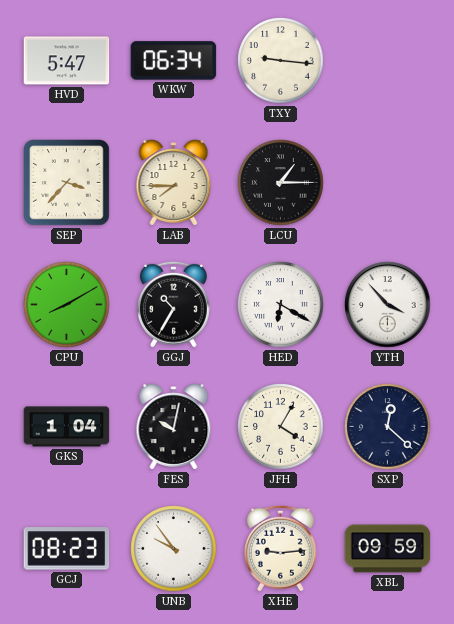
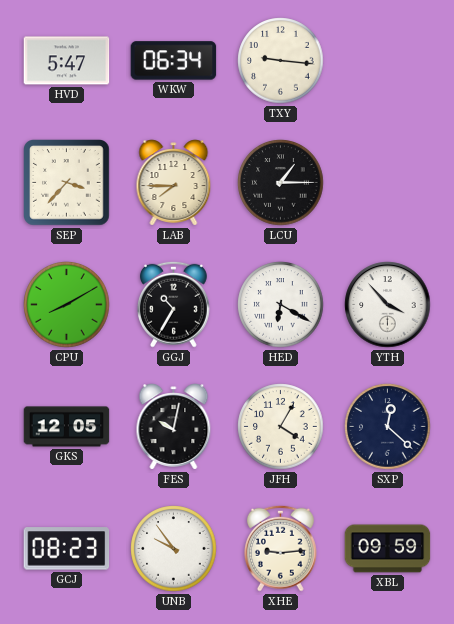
GKS: 1:04 -> 12:05
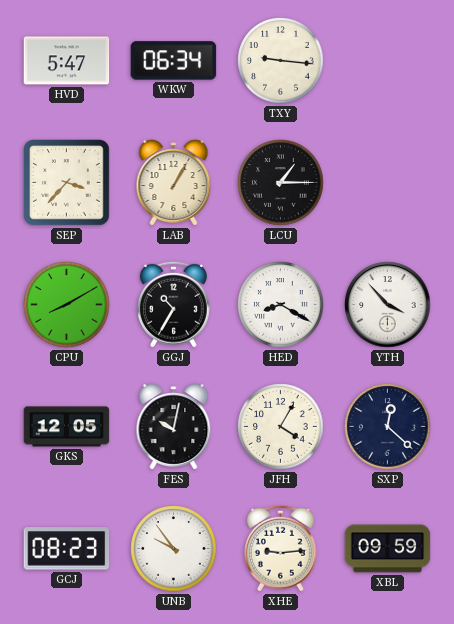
LAB: 7:45 -> 1:05
HED: 6:20 -> 8:20
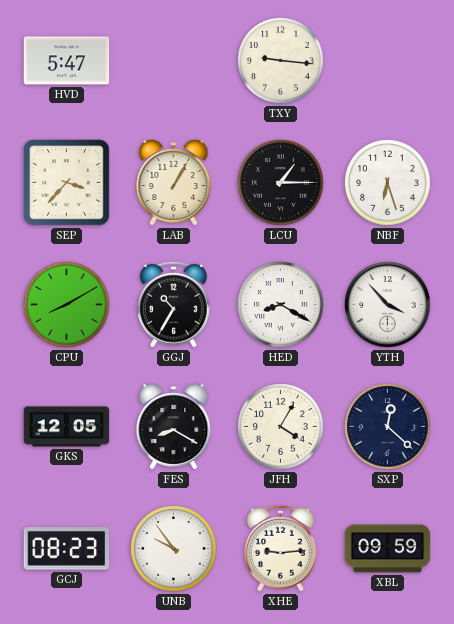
WKW: 06:34 -> none
NBF: none -> 6:27
FES: 10:02 -> 8:20
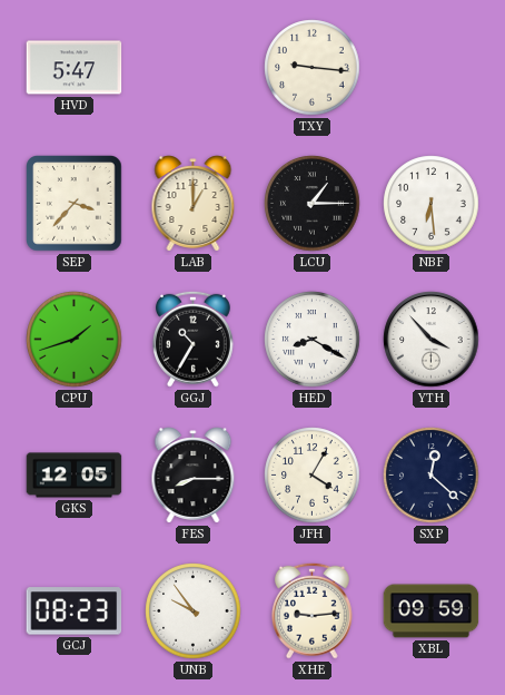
LAB: 1:05 -> 1:00
NBF: 6:27 -> 6:29
CPU: 8:10 -> 1:42
FES: 8:20 -> 8:15
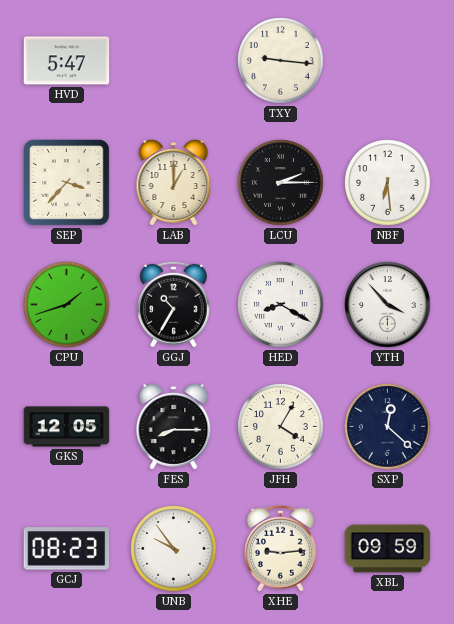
LCU: 1:15 -> 2:15
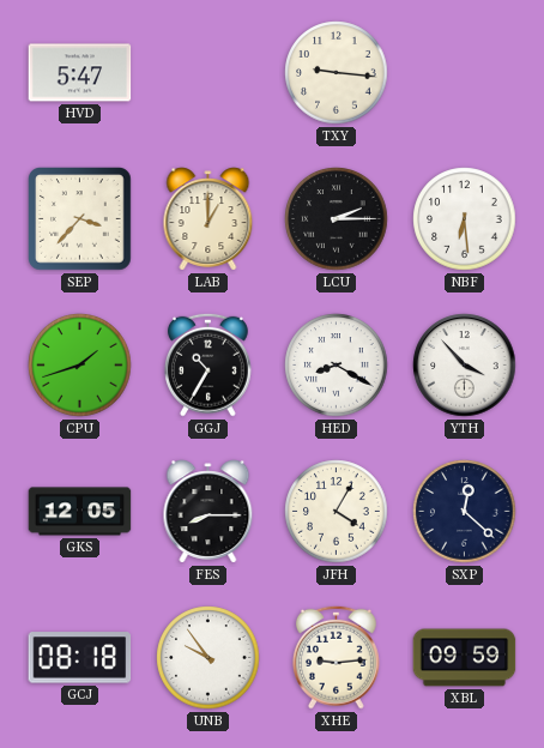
GCJ: 08:23 -> 08:18
